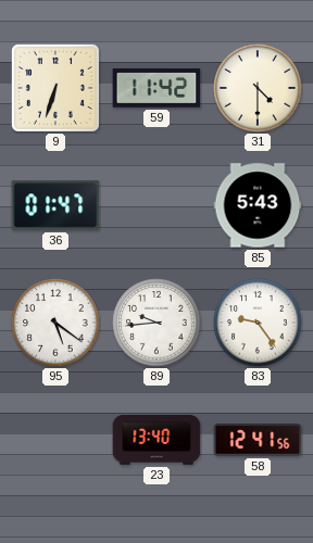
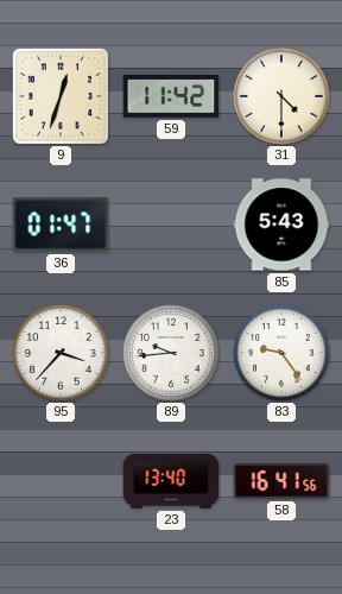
9: 6:33 -> 12:33
95: 5:21 -> 3:37
58: 12:41 -> 16:41
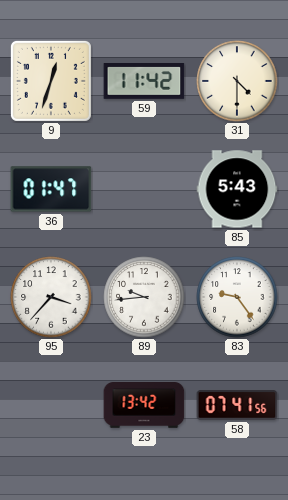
23: 13:40 -> 13:42
58: 16:41 -> 07:41
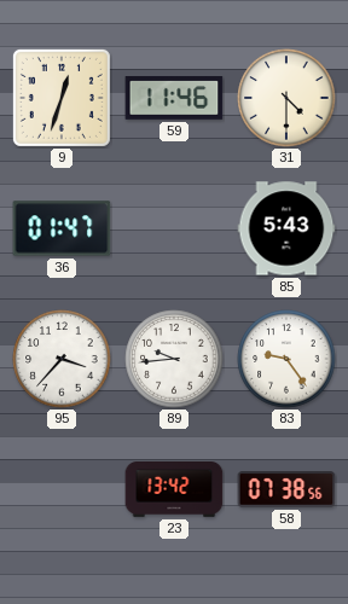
59: 11:42 -> 11:46
58: 07:41 -> 07:38
